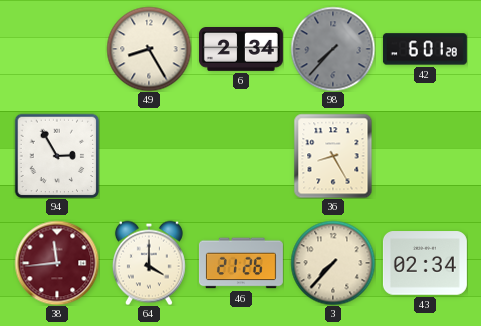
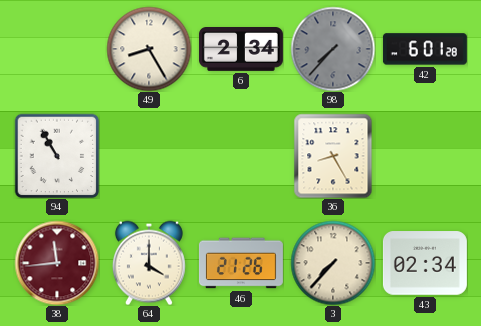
94: 2:55 -> 10:55
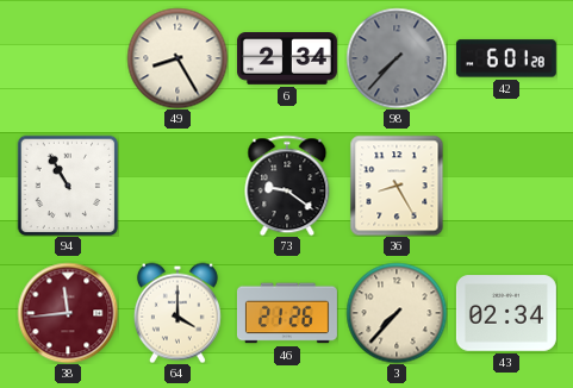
73: none -> 9:21
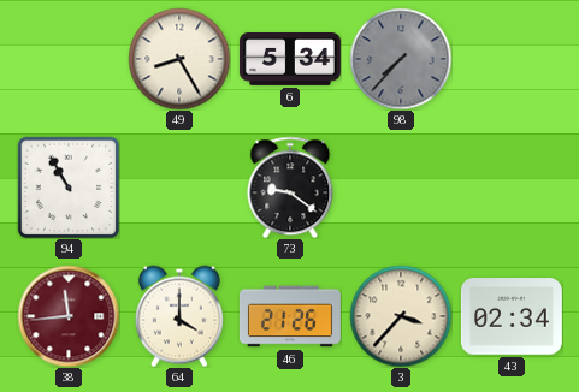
6: 2:34 -> 5:34
42: 6:01 -> none
36: 8:25 -> none
3: 7:37 -> 3:37
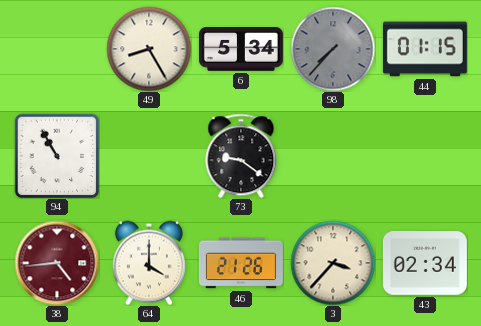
44: none -> 01:15
38: 11:44 -> 4:44
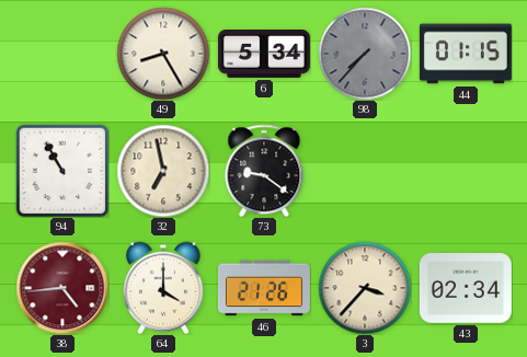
32: none -> 6:58
